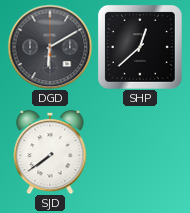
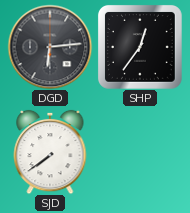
DGD: 6:10 -> 6:14
SHP: 12:38 -> 12:36
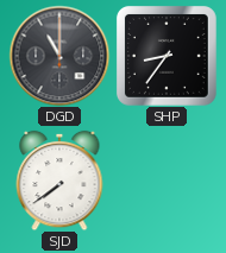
DGD: 6:14 -> 11:00
SHP: 12:36 -> 8:36
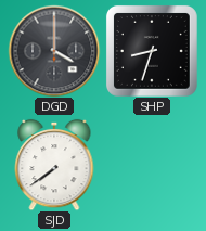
DGD: 11:00 -> 4:00
SHP: 8:36 -> 8:33
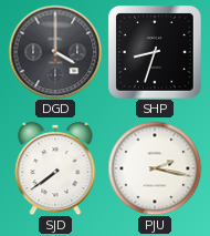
PJU: none -> 2:17
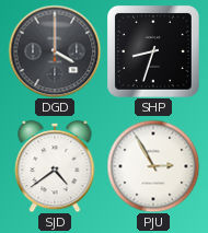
SJD: 7:39 -> 4:39
PJU: 2:17 -> 2:55
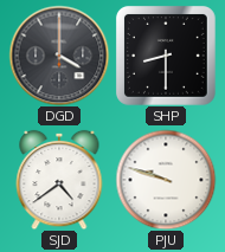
SHP: 8:33 -> 8:30
PJU: 2:55 -> 9:48
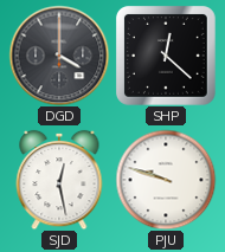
SHP: 8:30 -> 12:22
SJD: 4:39 -> 12:28
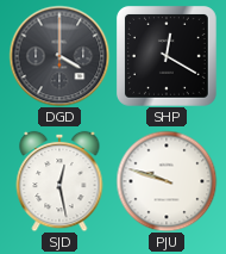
SHP: 12:22 -> 12:20
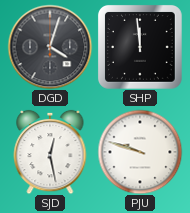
DGD: 4:00 -> 4:03
SHP: 12:20 -> 11:59
